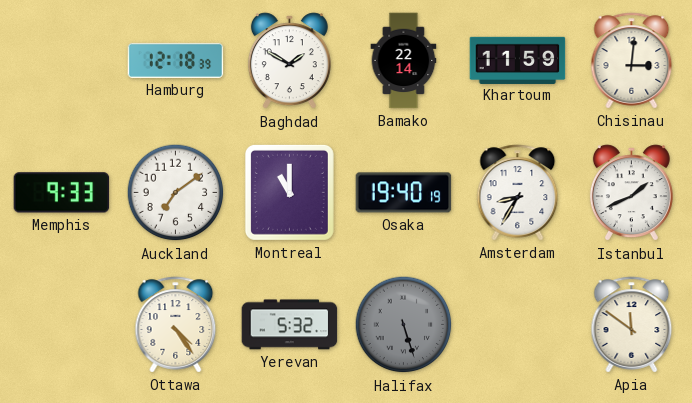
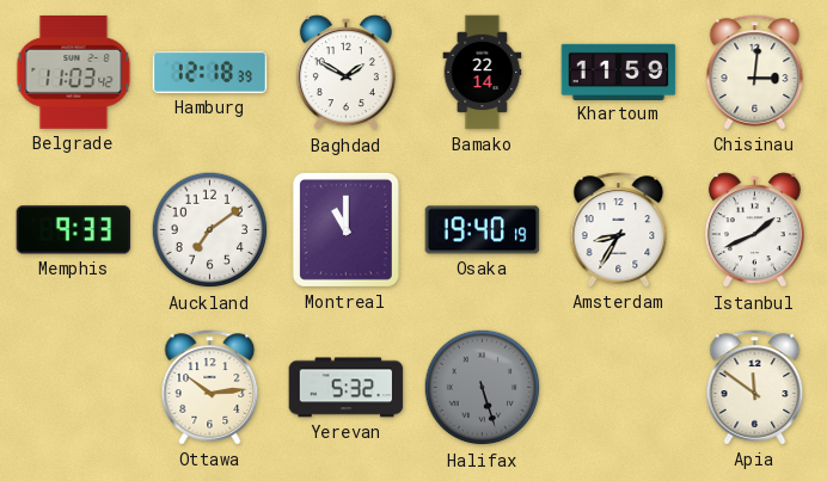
Belgrade: none -> 11:03
Ottawa: 4:24 -> 10:14
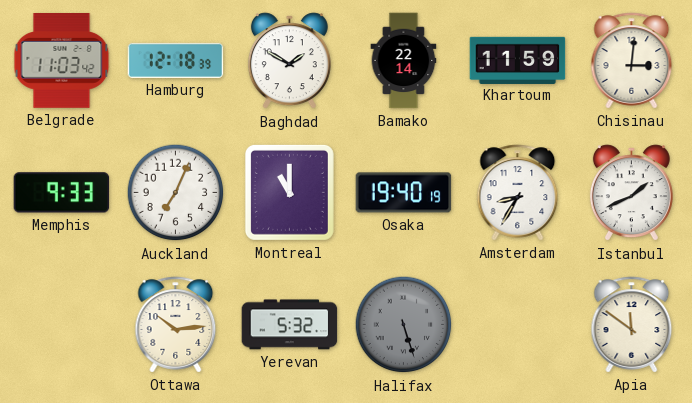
Auckland: 7:09 -> 7:04
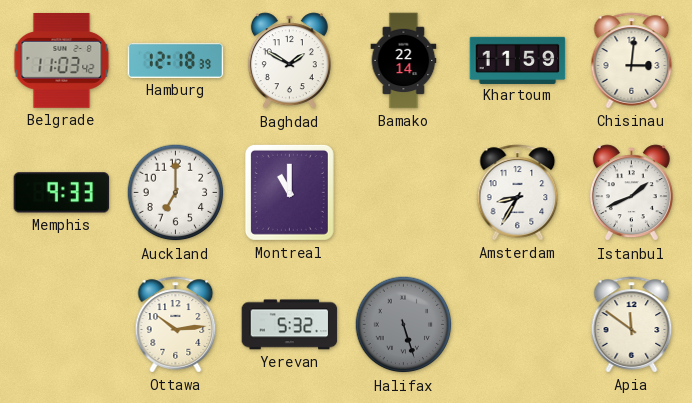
Auckland: 7:04 -> 7:00
Osaka: 19:40 -> none
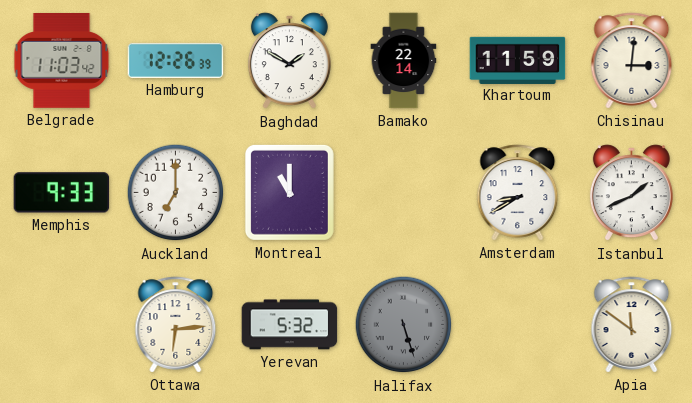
Hamburg: 12:18 -> 12:26
Amsterdam: 8:35 -> 8:40
Ottawa: 10:14 -> 6:14
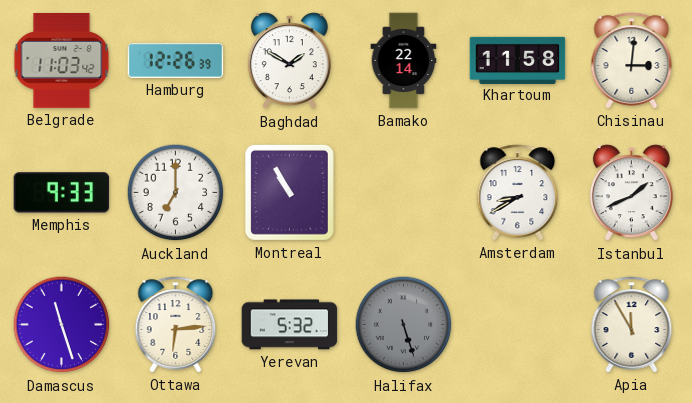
Khartoum: 11:59 -> 11:58
Montreal: 11:00 -> 10:55
Damascus: none -> 11:27
Apia: 11:51 -> 11:55
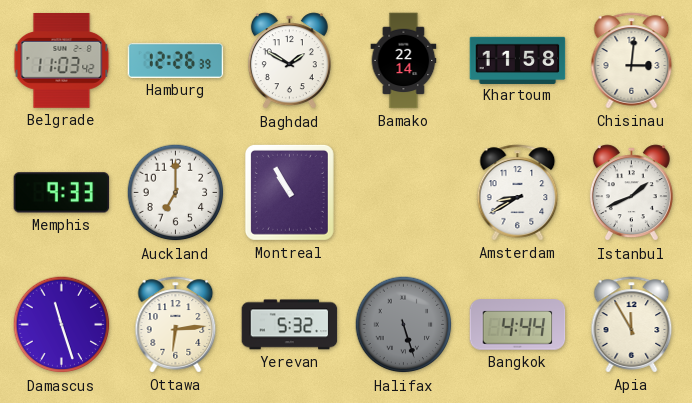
Bangkok: none -> 4:44
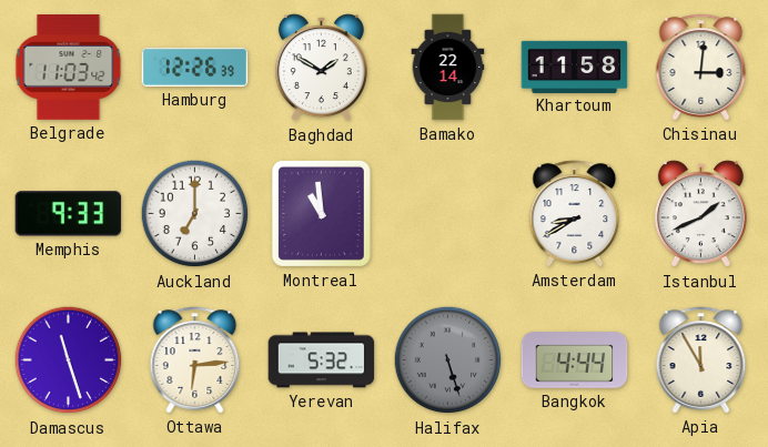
Montreal: 10:55 -> 10:59
